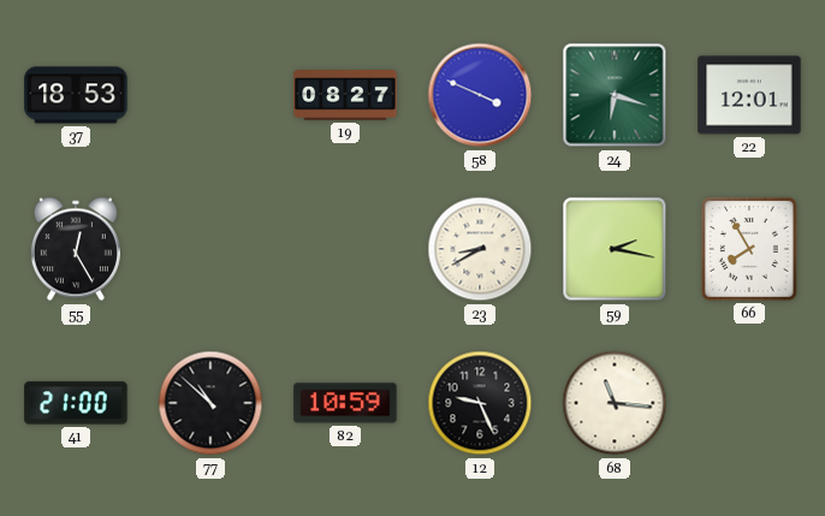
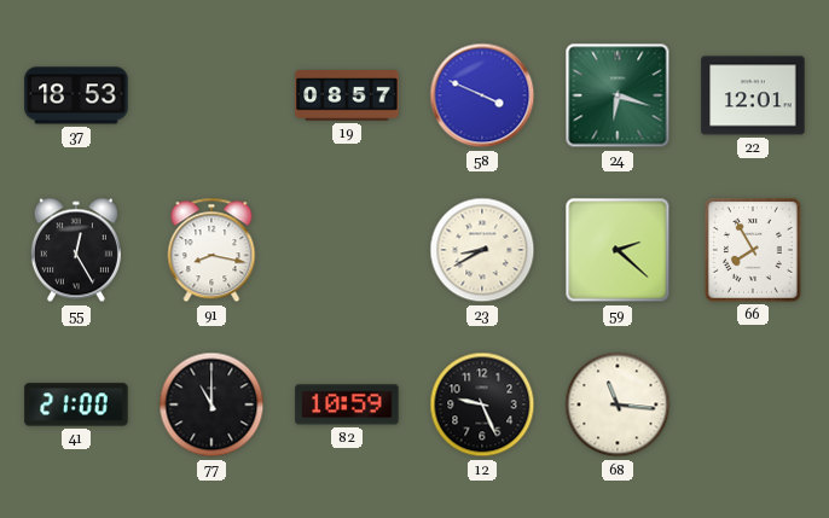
19: 08:27 -> 08:57
91: none -> 8:17
59: 2:17 -> 2:22
77: 10:52 -> 11:00
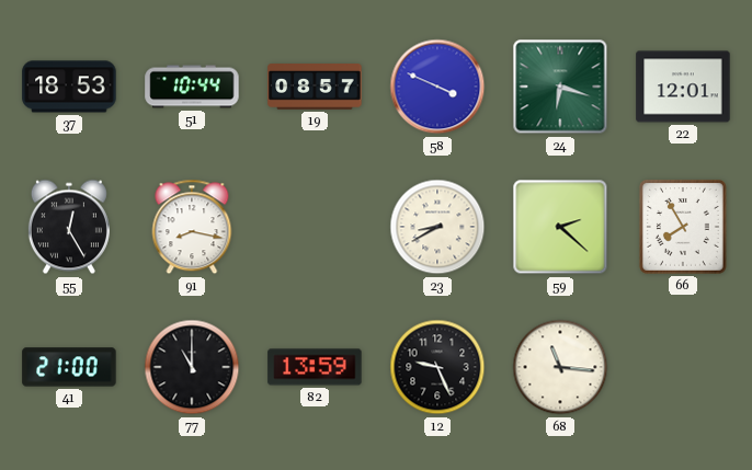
51: none -> 10:44
82: 10:59 -> 13:59
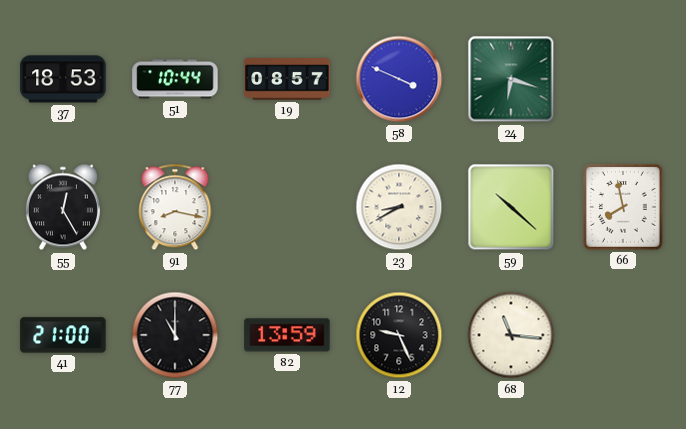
22: 12:01 -> none
59: 2:22 -> 10:22
66: 7:55 -> 7:58
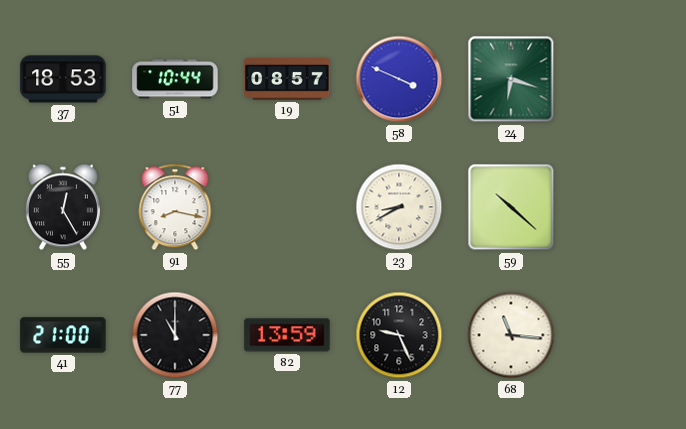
66: 7:58 -> none
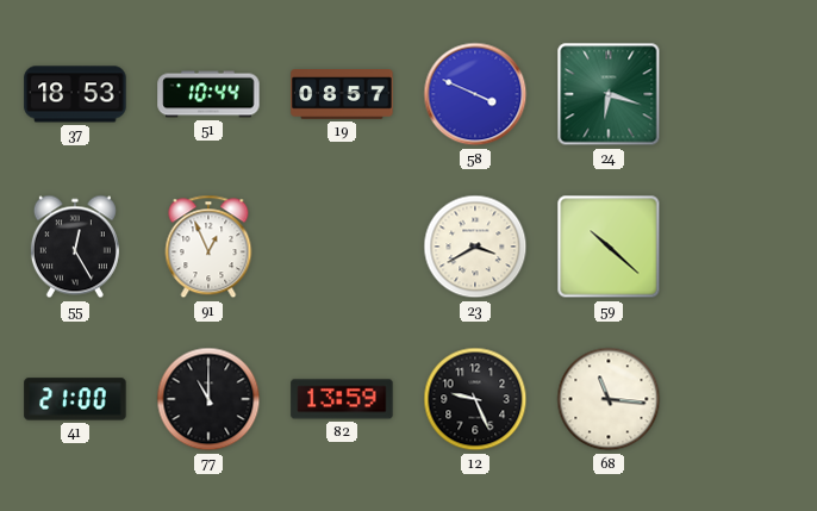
91: 8:17 -> 12:56
23: 8:40 -> 3:40
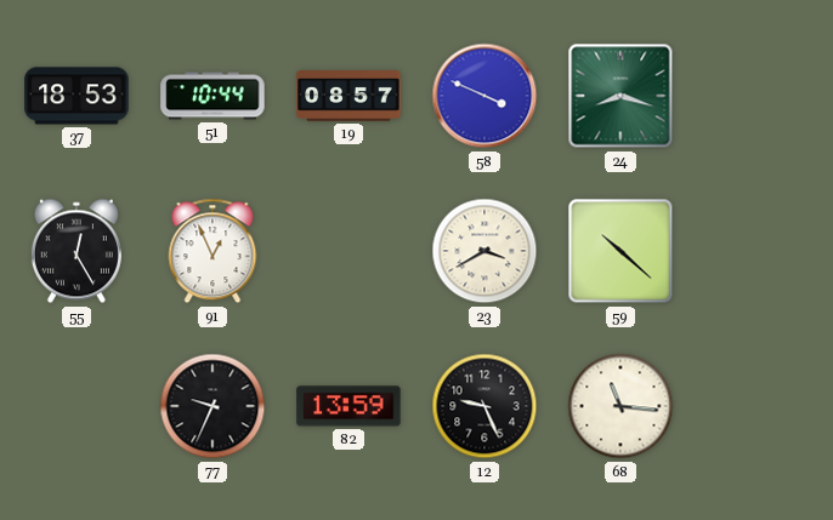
24: 6:18 -> 8:18
41: 21:00 -> none
77: 11:00 -> 9:34
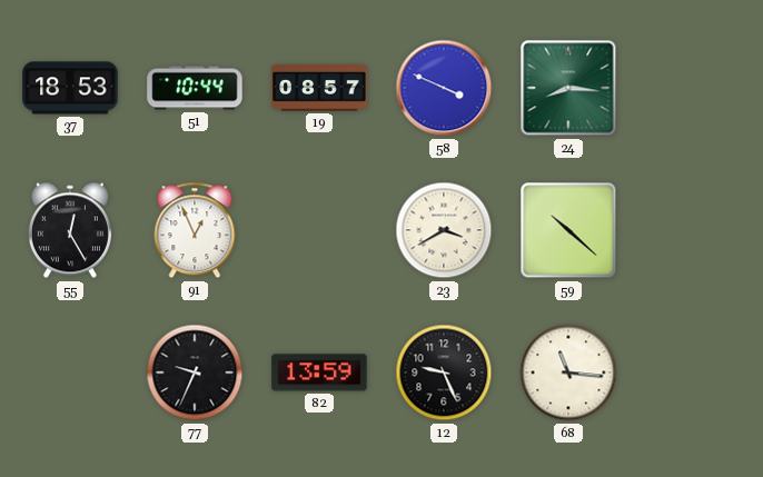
24: 8:18 -> 8:16
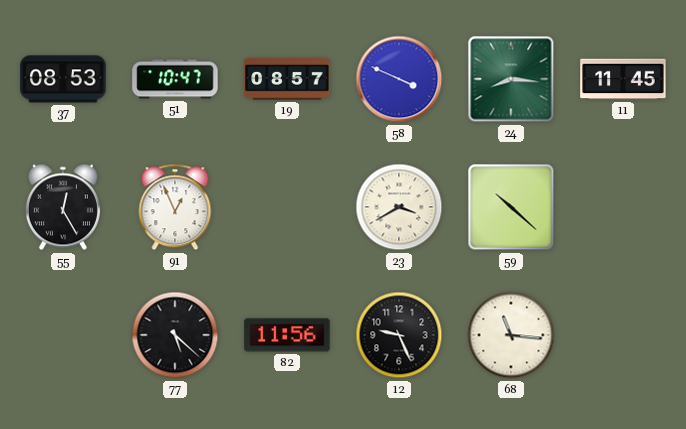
37: 18:53 -> 08:53
51: 10:44 -> 10:47
11: none -> 11:45
77: 9:34 -> 5:22
82: 13:59 -> 11:56
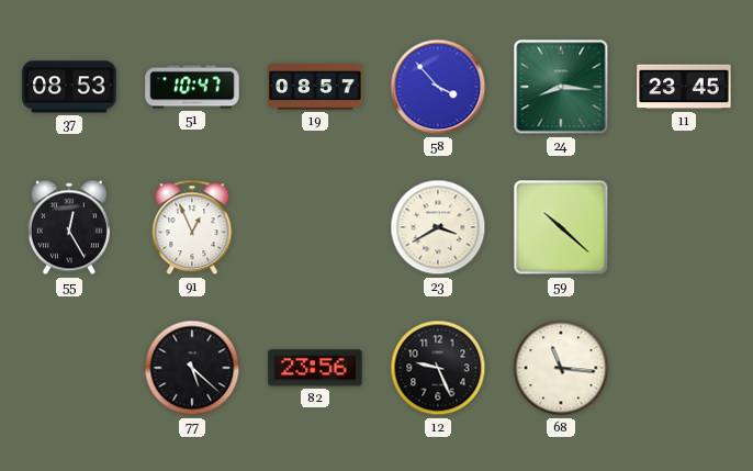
58: 3:49 -> 3:53
11: 11:45 -> 23:45
82: 11:56 -> 23:56
